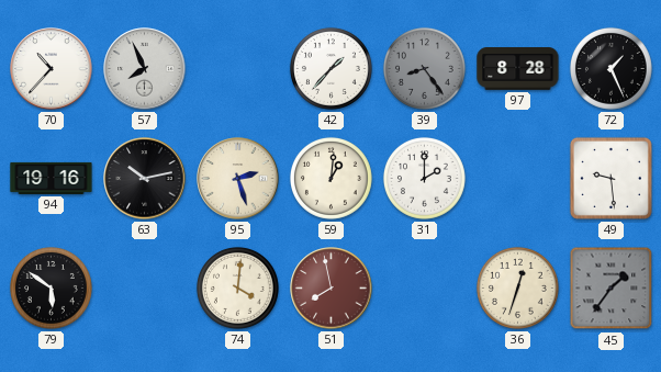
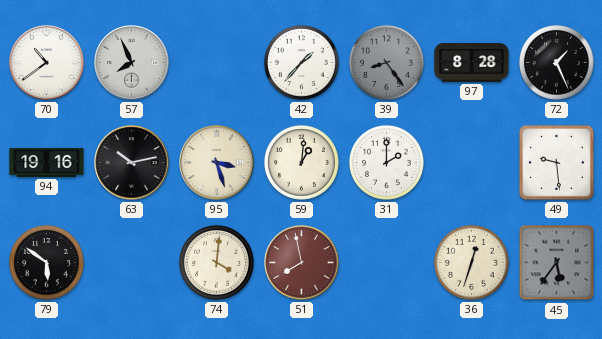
70: 10:37 -> 10:39
95: 2:27 -> 3:27
45: 1:36 -> 5:36
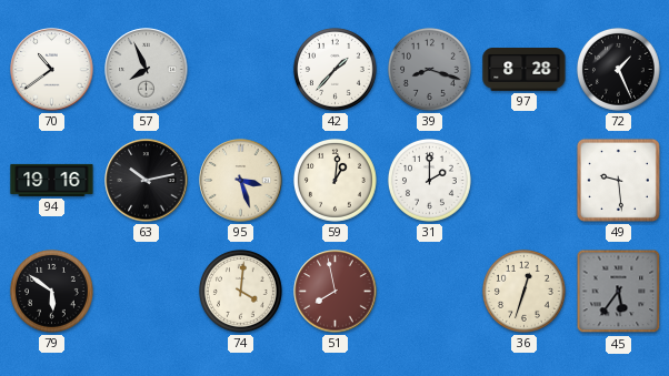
39: 8:24 -> 8:18
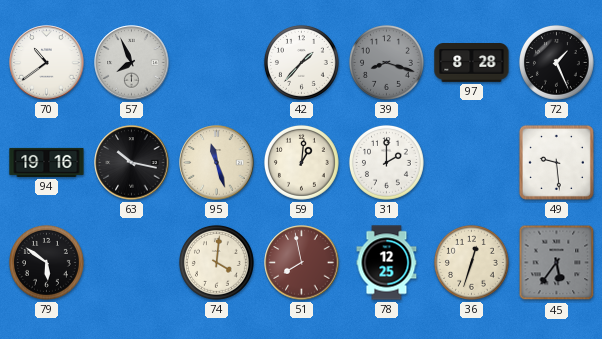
63: 10:13 -> 10:17
95: 3:27 -> 11:27
78: none -> 12:25
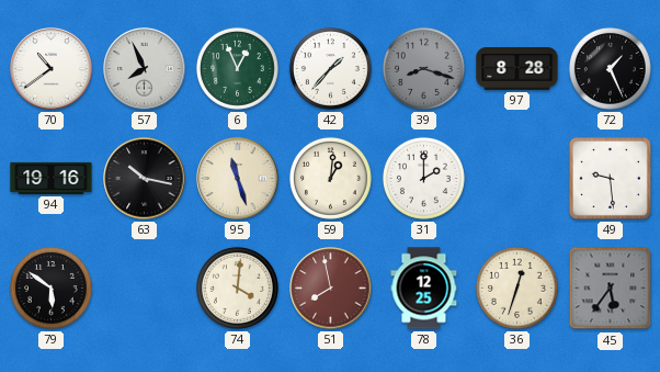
6: none -> 12:56
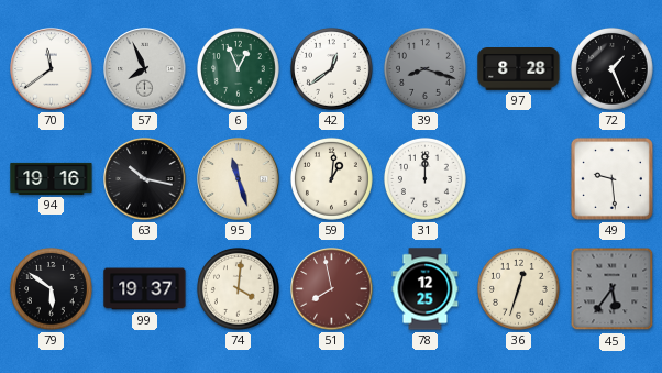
70: 10:39 -> 11:39
42: 1:37 -> 12:39
31: 2:00 -> 12:00
99: none -> 19:37
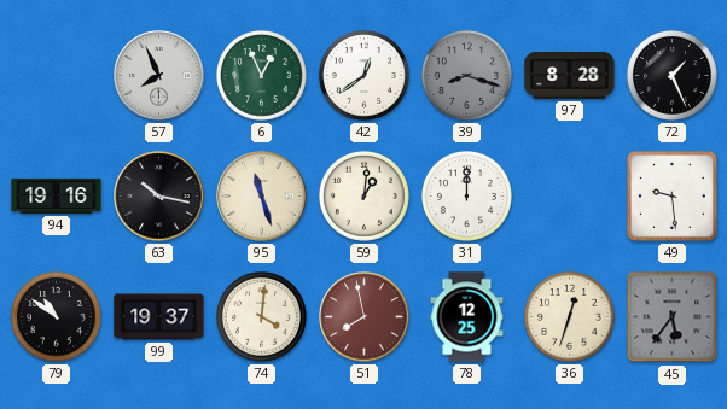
70: 11:39 -> none
79: 5:51 -> 10:51
